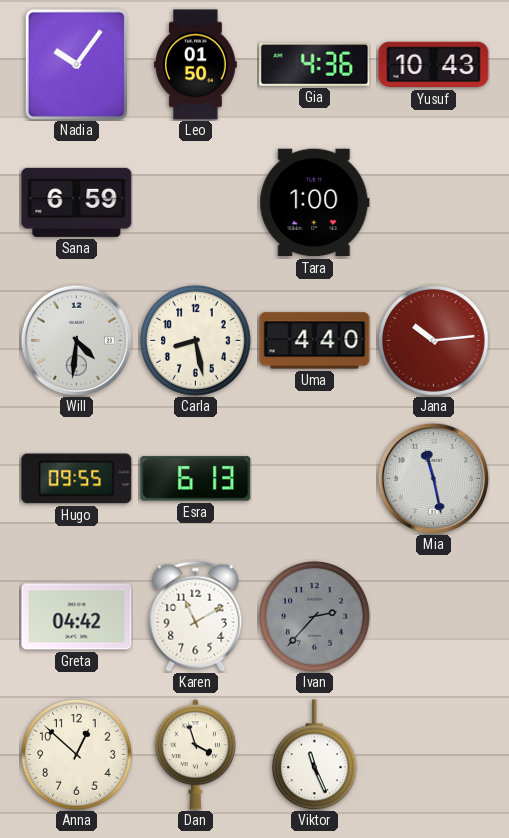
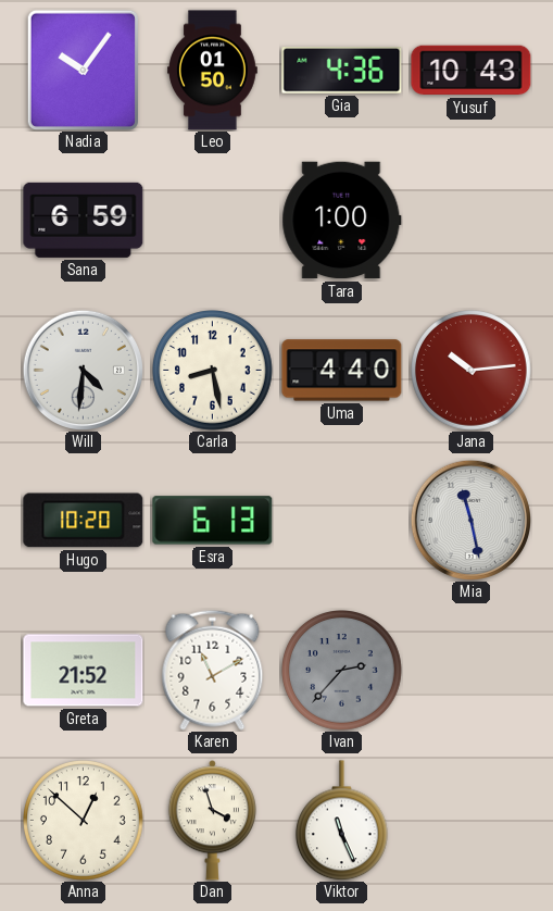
Hugo: 09:55 -> 10:20
Greta: 04:42 -> 21:52
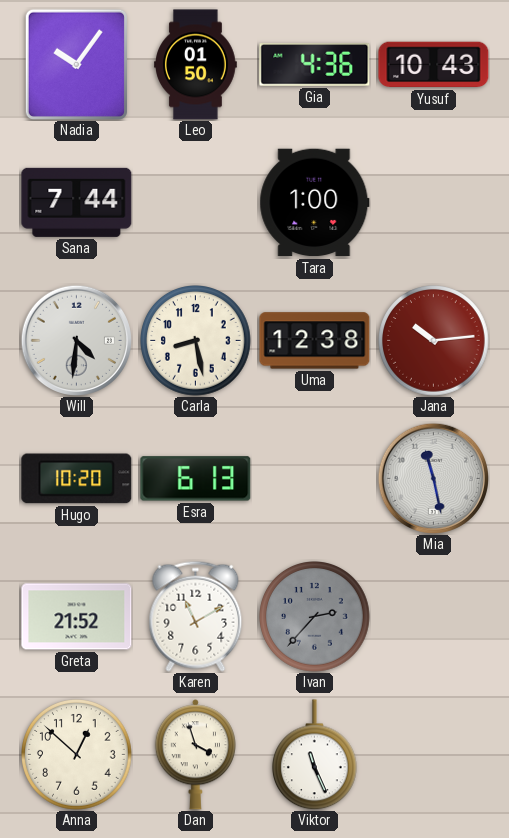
Sana: 6:59 -> 7:44
Uma: 4:40 -> 12:38
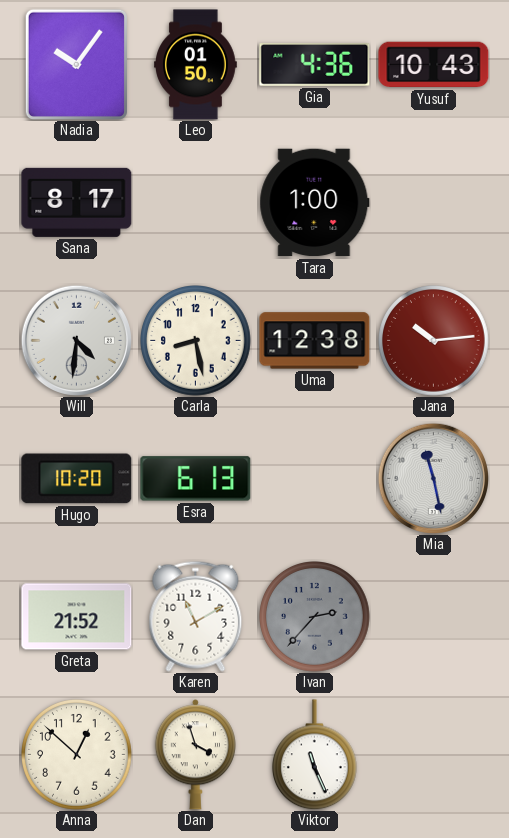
Sana: 7:44 -> 8:17
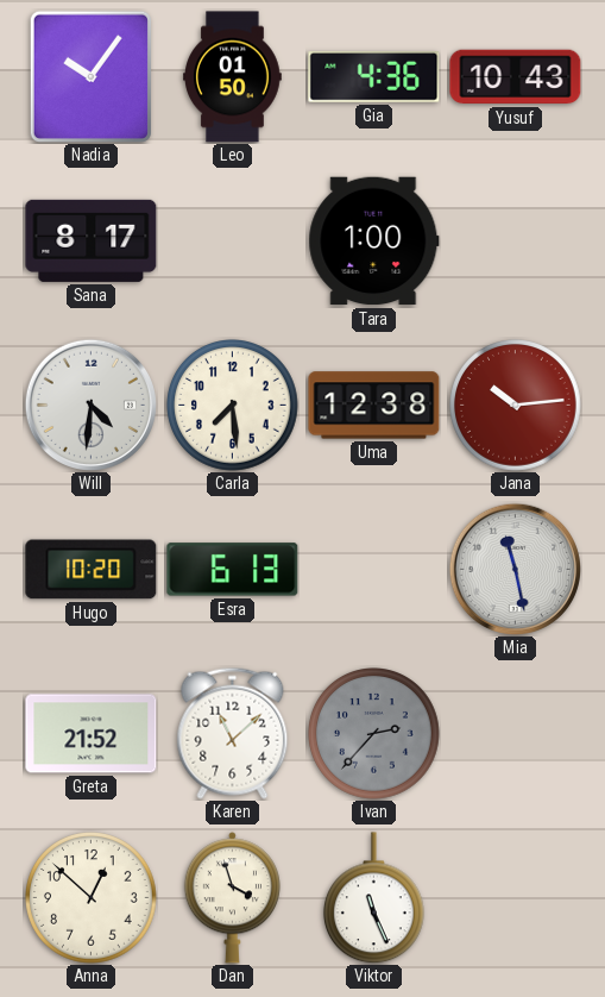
Carla: 8:28 -> 7:29
Karen: 11:10 -> 11:08
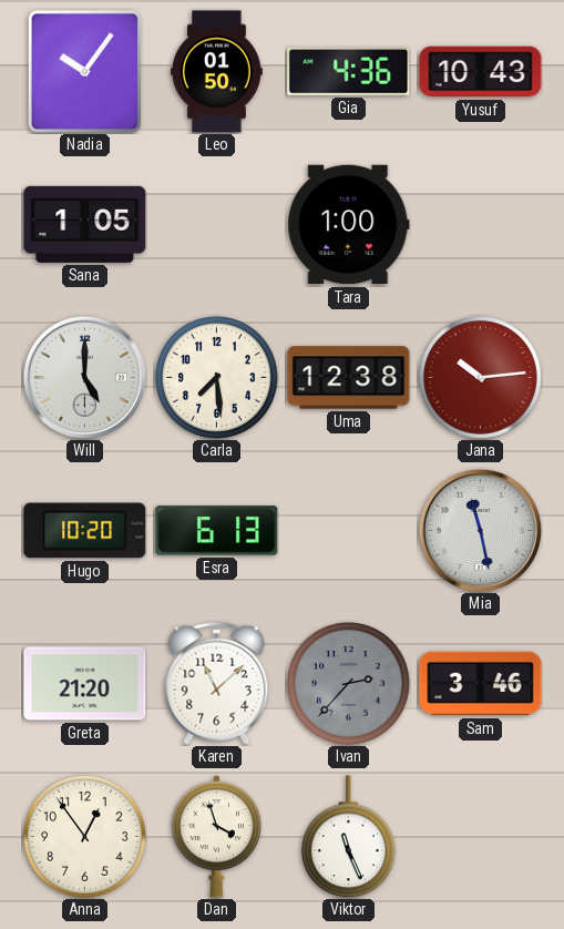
Sana: 8:17 -> 1:05
Will: 4:31 -> 5:00
Greta: 21:52 -> 21:20
Sam: none -> 3:46
Anna: 12:52 -> 12:54
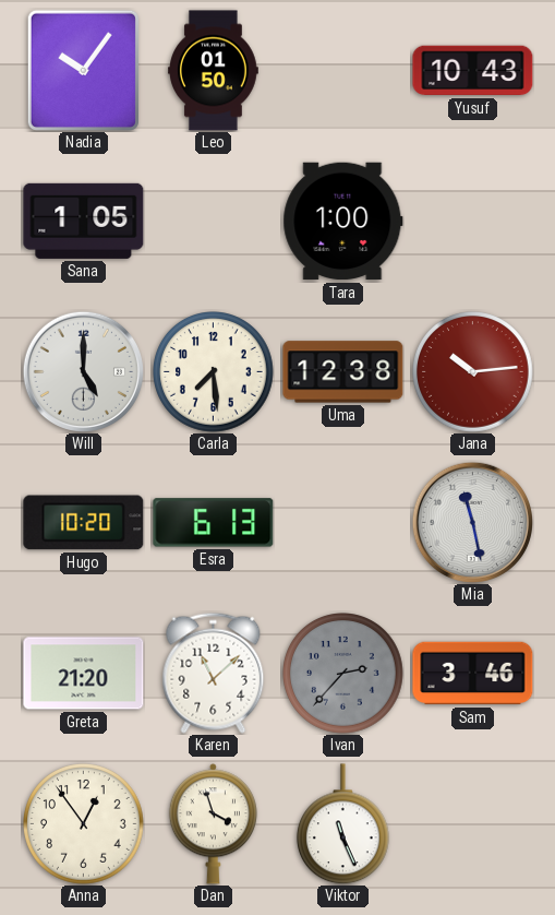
Gia: 4:36 -> none
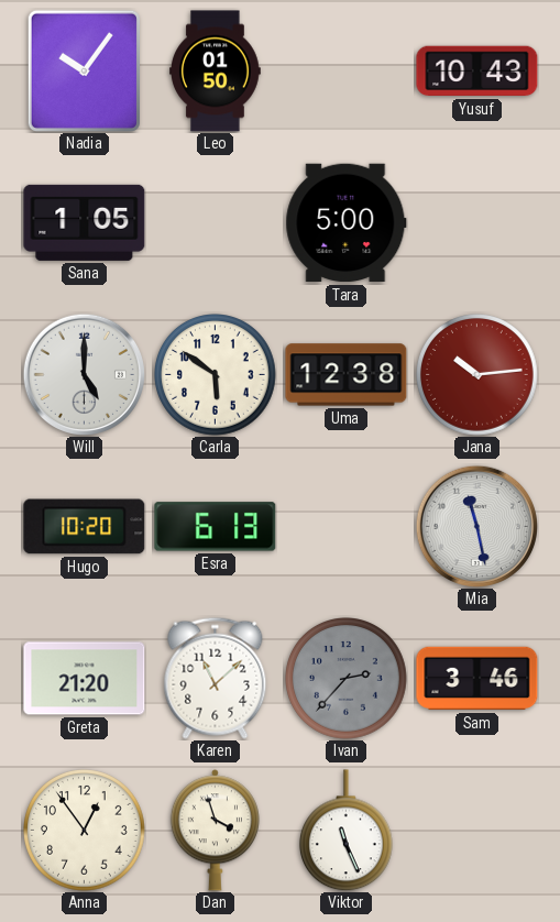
Tara: 1:00 -> 5:00
Carla: 7:29 -> 5:51
